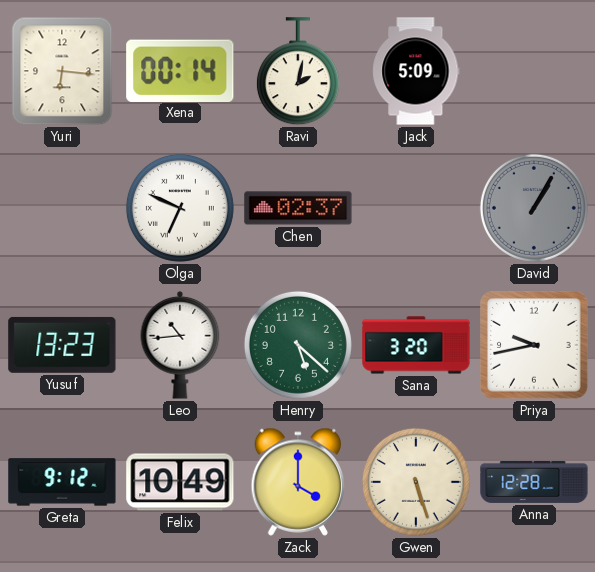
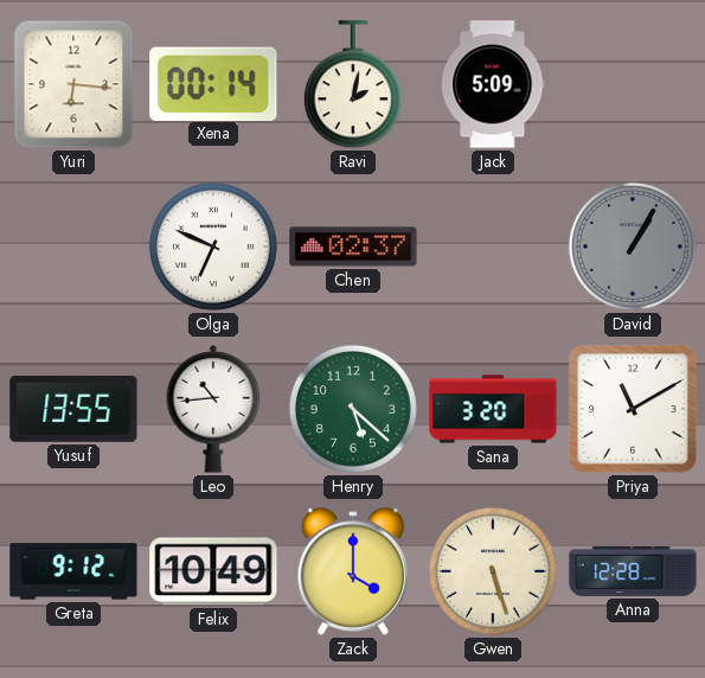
Yusuf: 13:23 -> 13:55
Priya: 9:43 -> 11:10
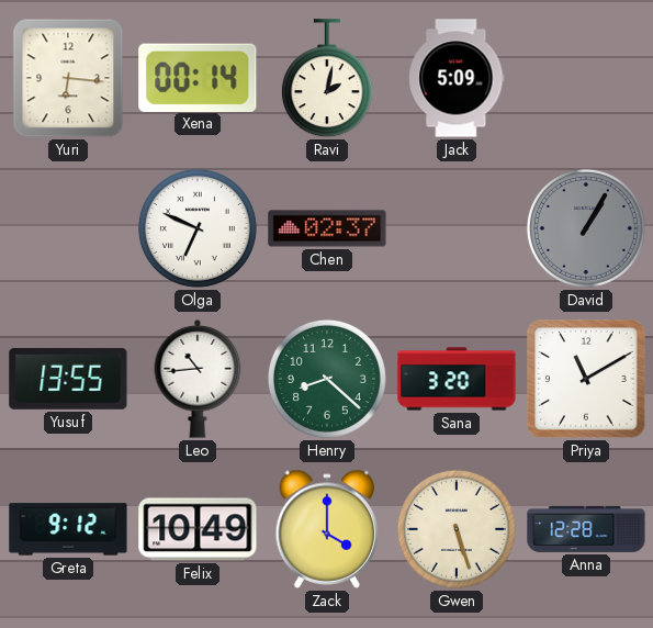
Henry: 5:22 -> 8:22
